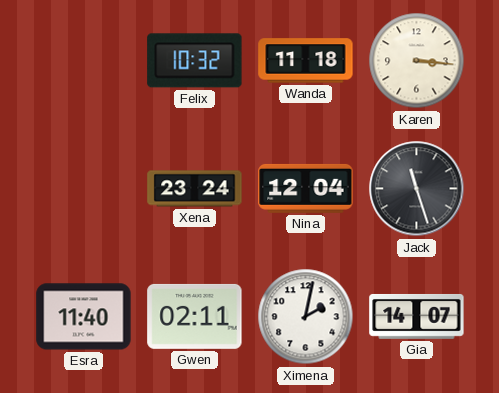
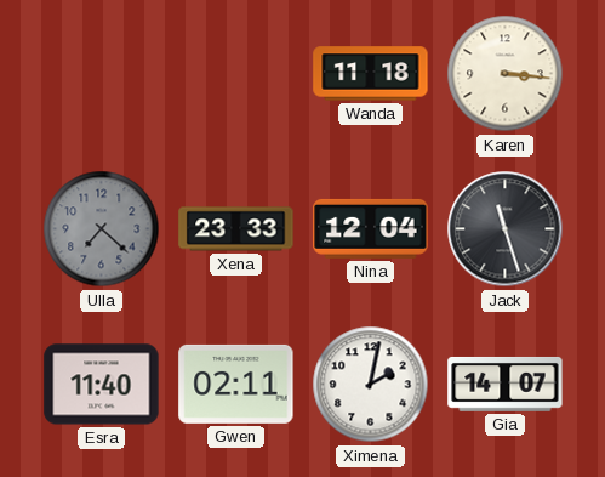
Felix: 10:32 -> none
Ulla: none -> 7:22
Xena: 23:24 -> 23:33
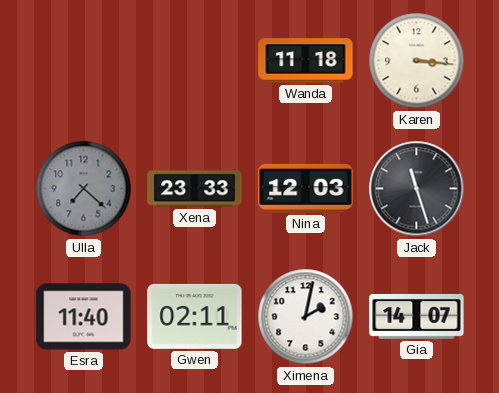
Nina: 12:04 -> 12:03
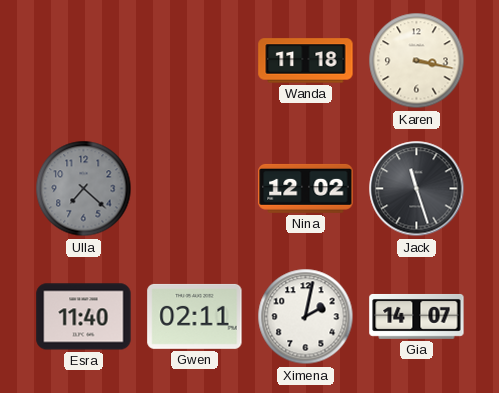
Karen: 3:16 -> 3:17
Xena: 23:33 -> none
Nina: 12:03 -> 12:02
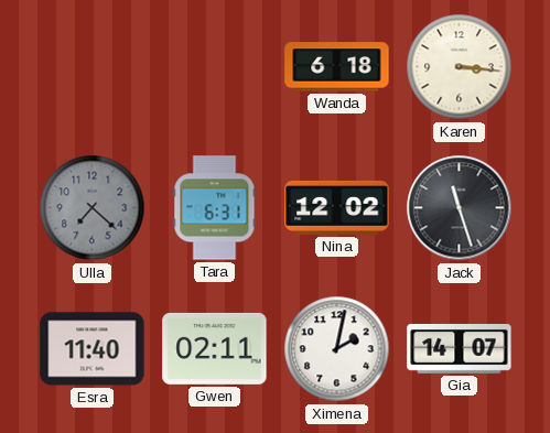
Wanda: 11:18 -> 6:18
Karen: 3:17 -> 3:16
Tara: none -> 6:31
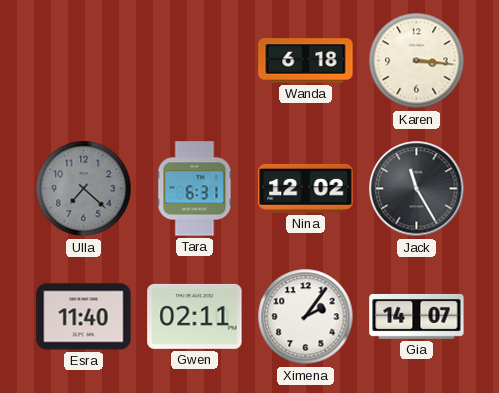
Jack: 11:27 -> 11:25
Ximena: 2:02 -> 2:06
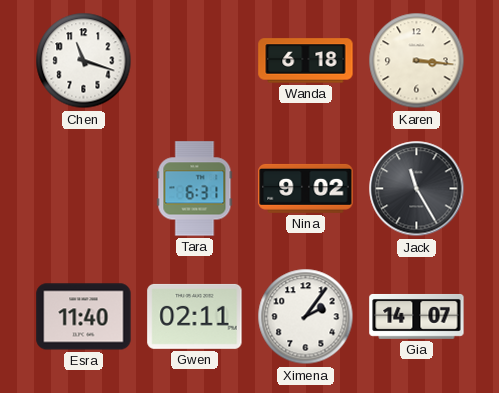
Chen: none -> 11:18
Ulla: 7:22 -> none
Nina: 12:02 -> 9:02
